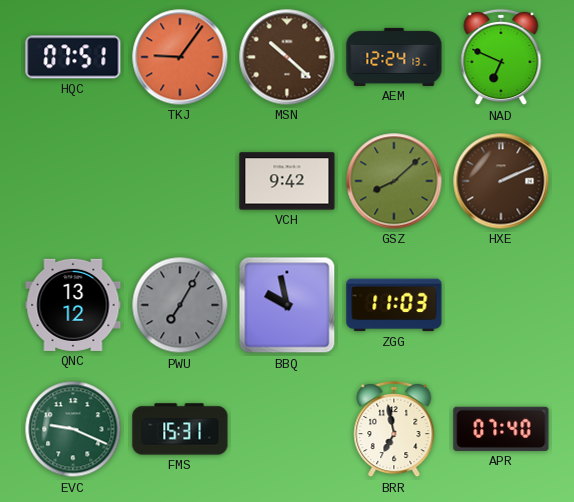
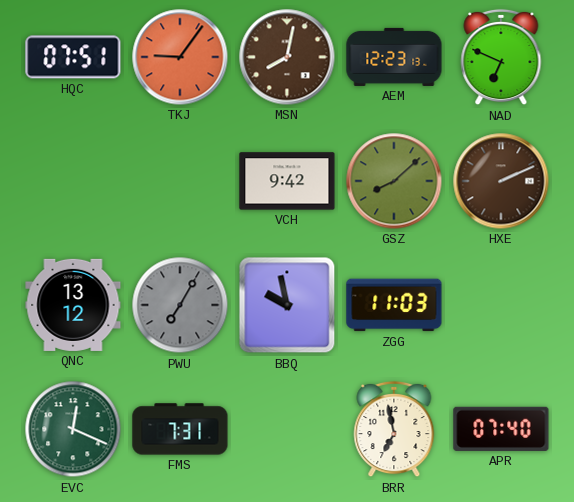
MSN: 10:22 -> 8:02
AEM: 12:24 -> 12:23
EVC: 9:19 -> 12:19
FMS: 15:31 -> 7:31
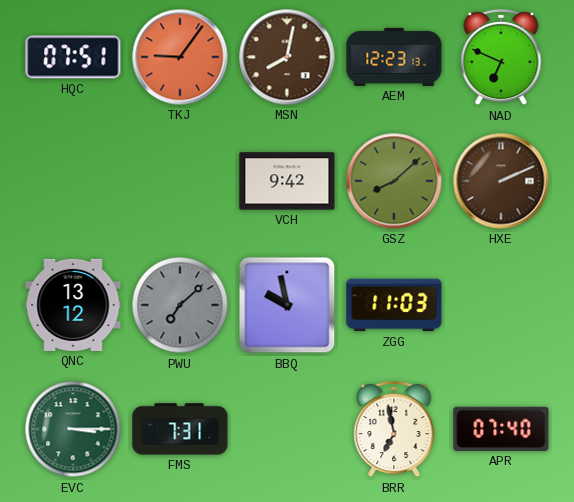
PWU: 7:05 -> 7:08
EVC: 12:19 -> 3:15
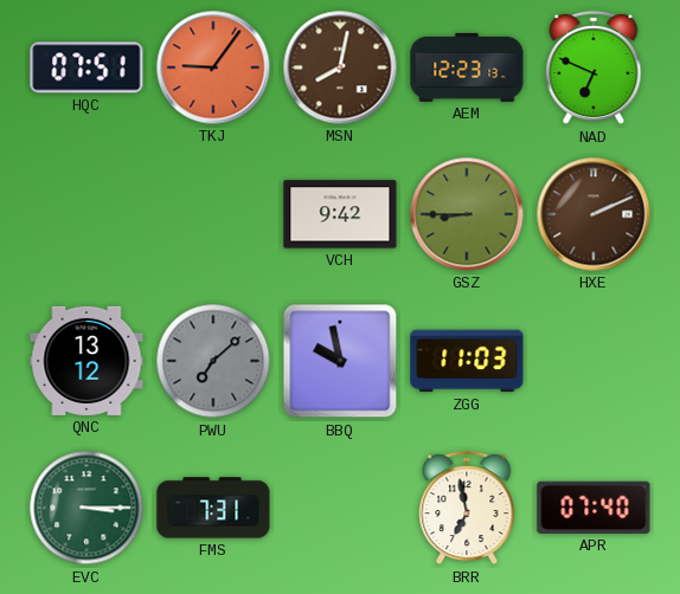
GSZ: 8:08 -> 8:45
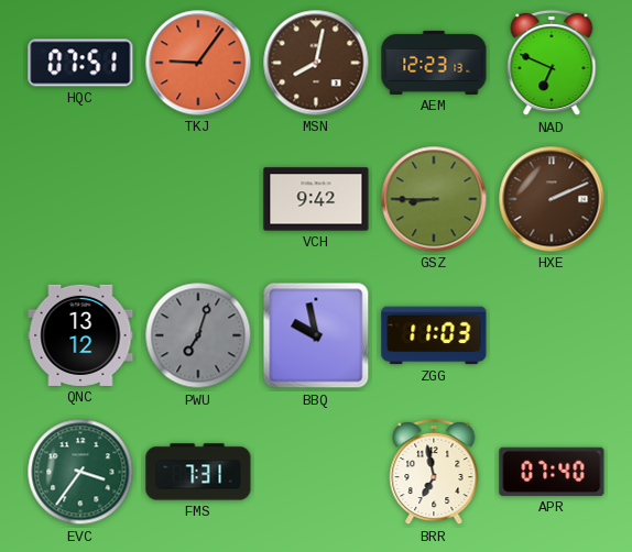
PWU: 7:08 -> 7:03
EVC: 3:15 -> 3:36
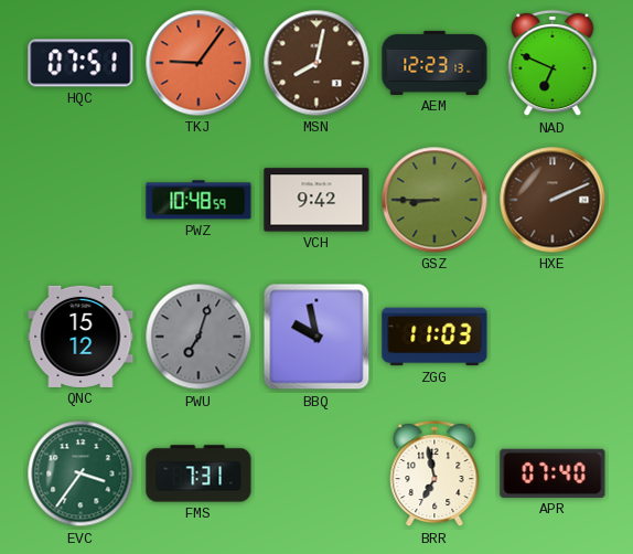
PWZ: none -> 10:48
QNC: 13:12 -> 15:12
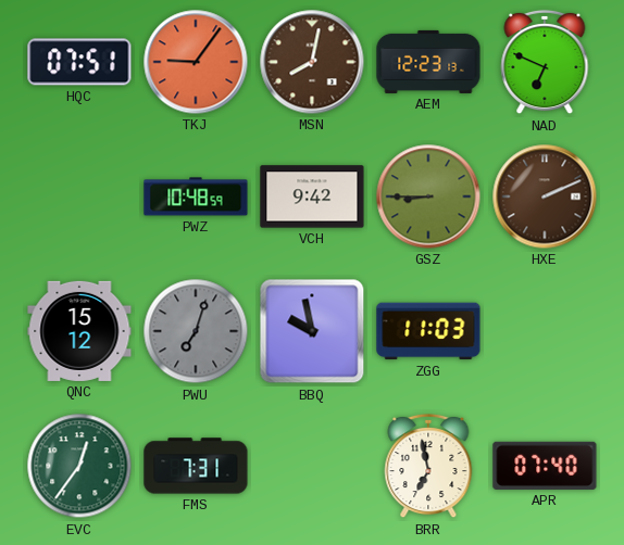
EVC: 3:36 -> 12:36
